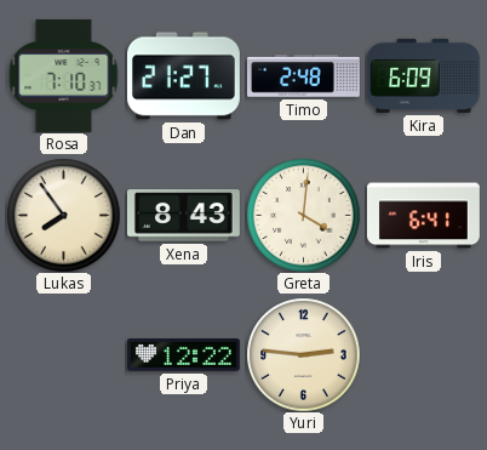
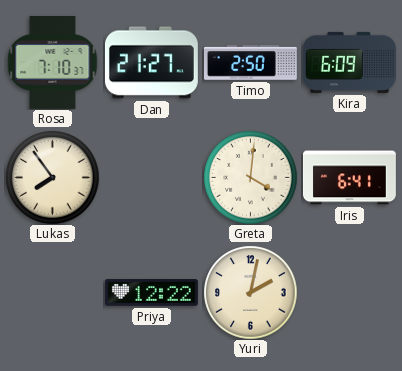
Timo: 2:48 -> 2:50
Xena: 8:43 -> none
Yuri: 2:46 -> 2:02
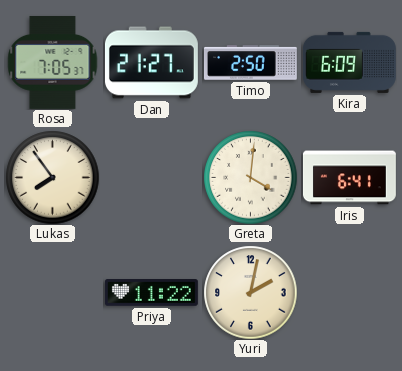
Rosa: 7:10 -> 7:05
Priya: 12:22 -> 11:22
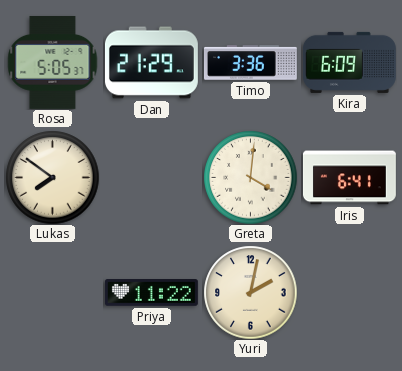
Rosa: 7:05 -> 5:05
Dan: 21:27 -> 21:29
Timo: 2:50 -> 3:36
Lukas: 7:54 -> 7:51
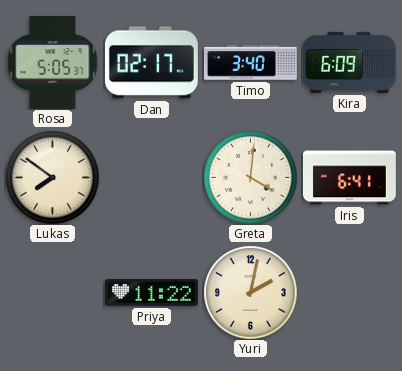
Dan: 21:29 -> 02:17
Timo: 3:36 -> 3:40
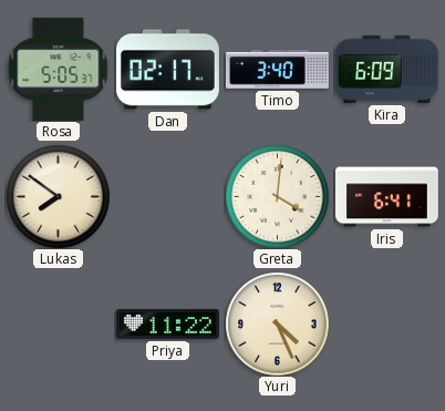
Yuri: 2:02 -> 4:26
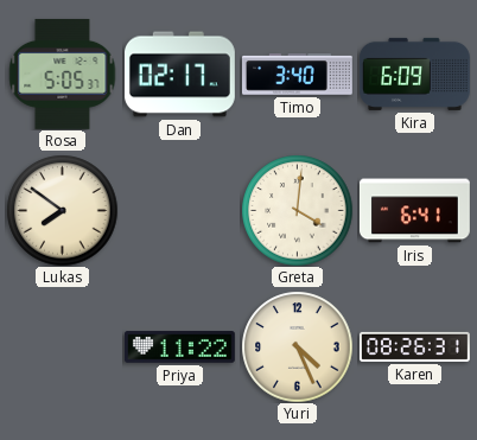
Karen: none -> 08:26
